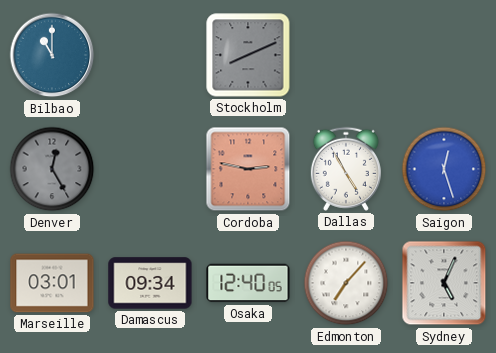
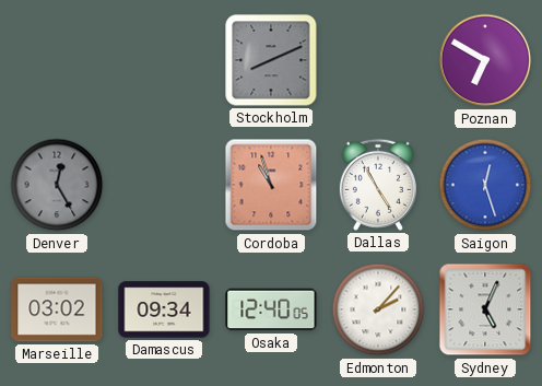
Bilbao: 11:00 -> none
Poznan: none -> 6:50
Cordoba: 2:47 -> 10:57
Marseille: 03:01 -> 03:02
Edmonton: 7:07 -> 2:07
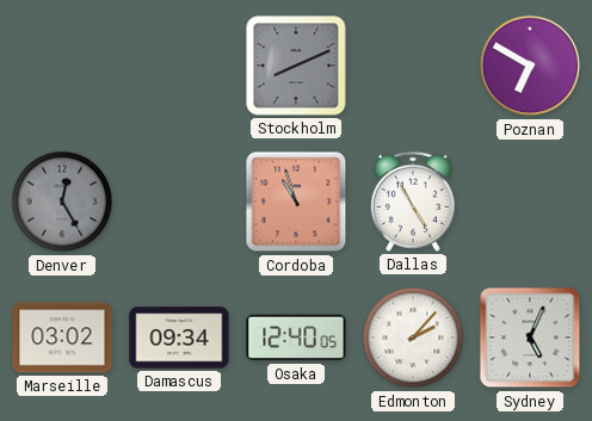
Saigon: 12:27 -> none
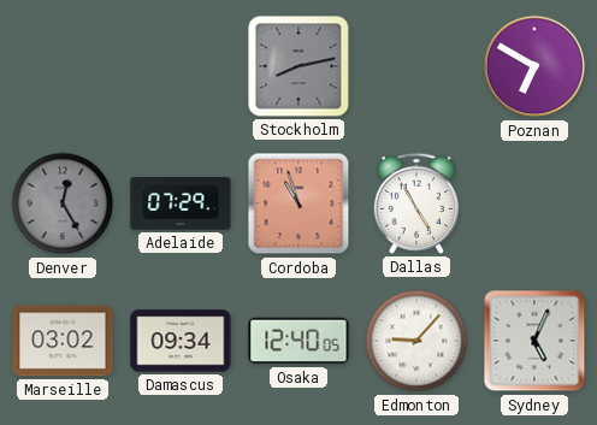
Stockholm: 8:11 -> 8:13
Adelaide: none -> 07:29
Edmonton: 2:07 -> 9:07
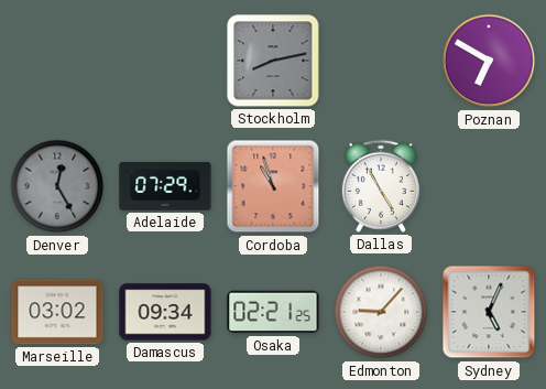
Osaka: 12:40 -> 02:21
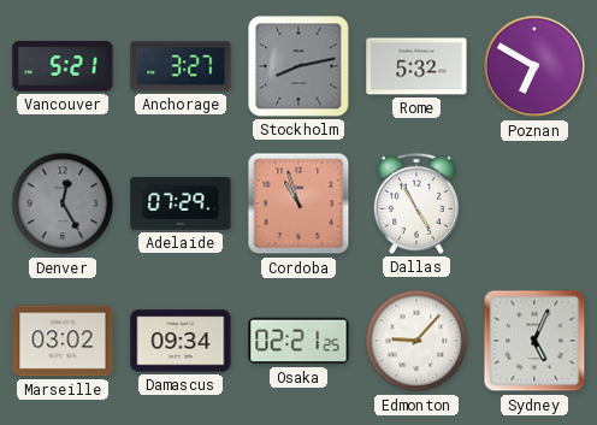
Vancouver: none -> 5:21
Anchorage: none -> 3:27
Rome: none -> 5:32
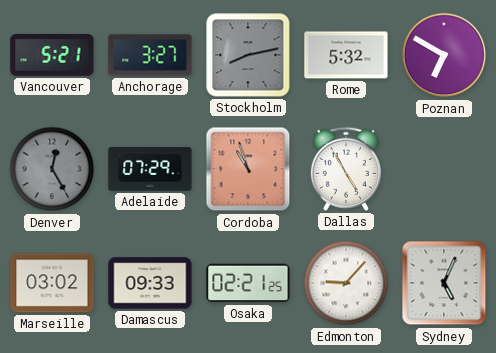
Damascus: 09:34 -> 09:33
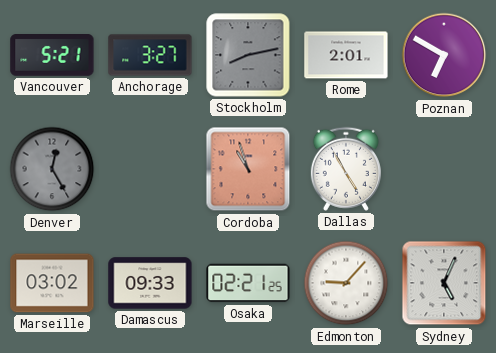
Rome: 5:32 -> 2:01
Adelaide: 07:29 -> none
